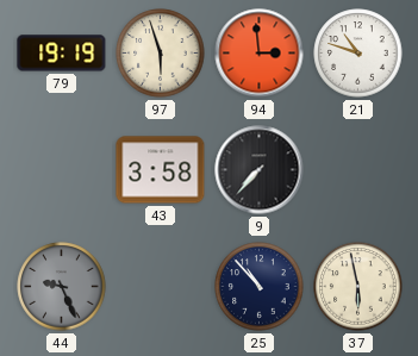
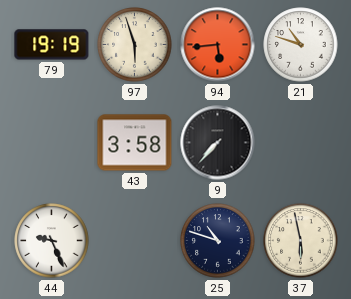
94: 2:59 -> 5:44
44 dial: grey -> white
25: 10:53 -> 10:48
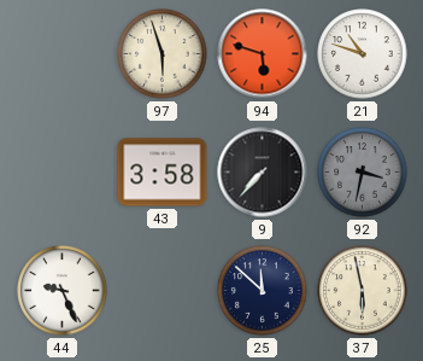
79: 19:19 -> none
94: 5:44 -> 5:48
92: none -> 3:32
25: 10:48 -> 11:52
